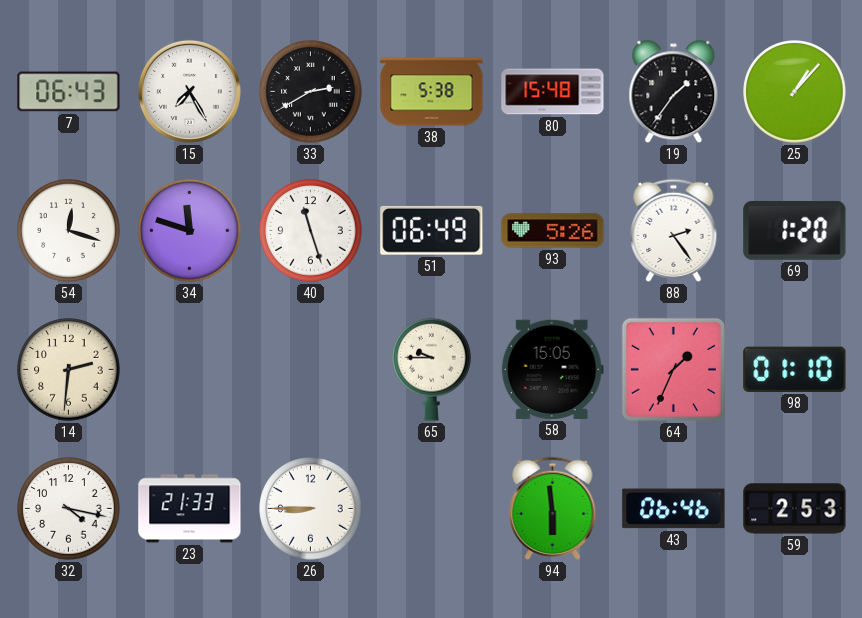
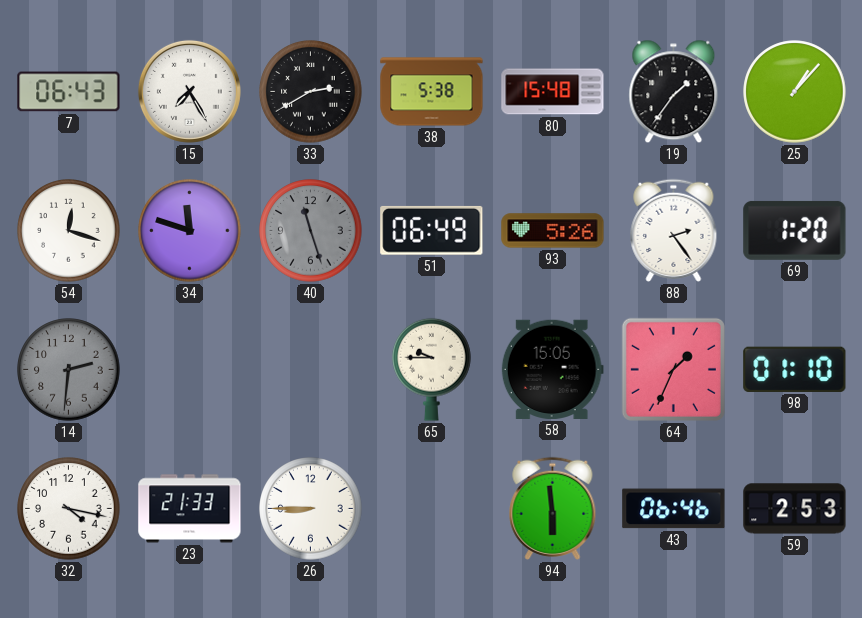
40 dial: white -> grey
14 dial: cream -> grey
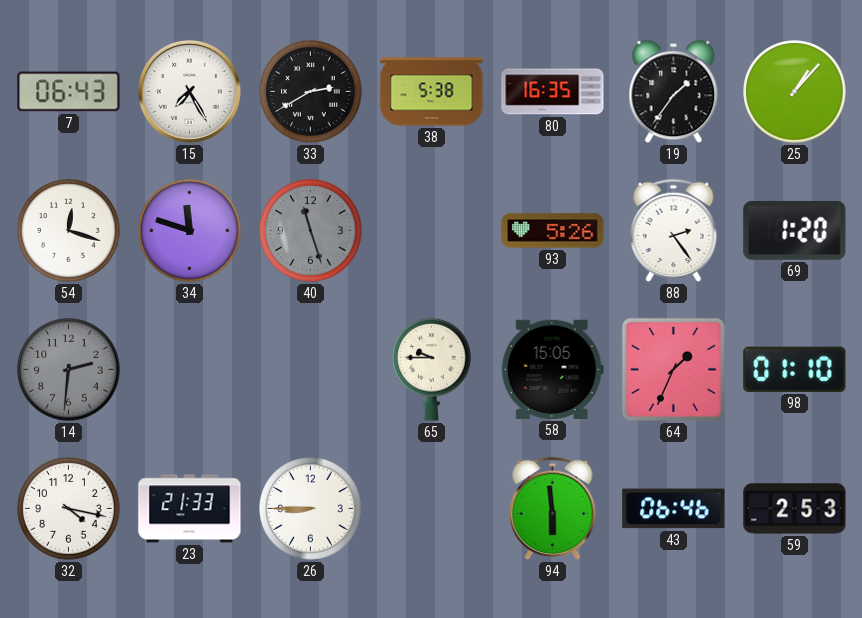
80: 15:48 -> 16:35
51: 06:49 -> none
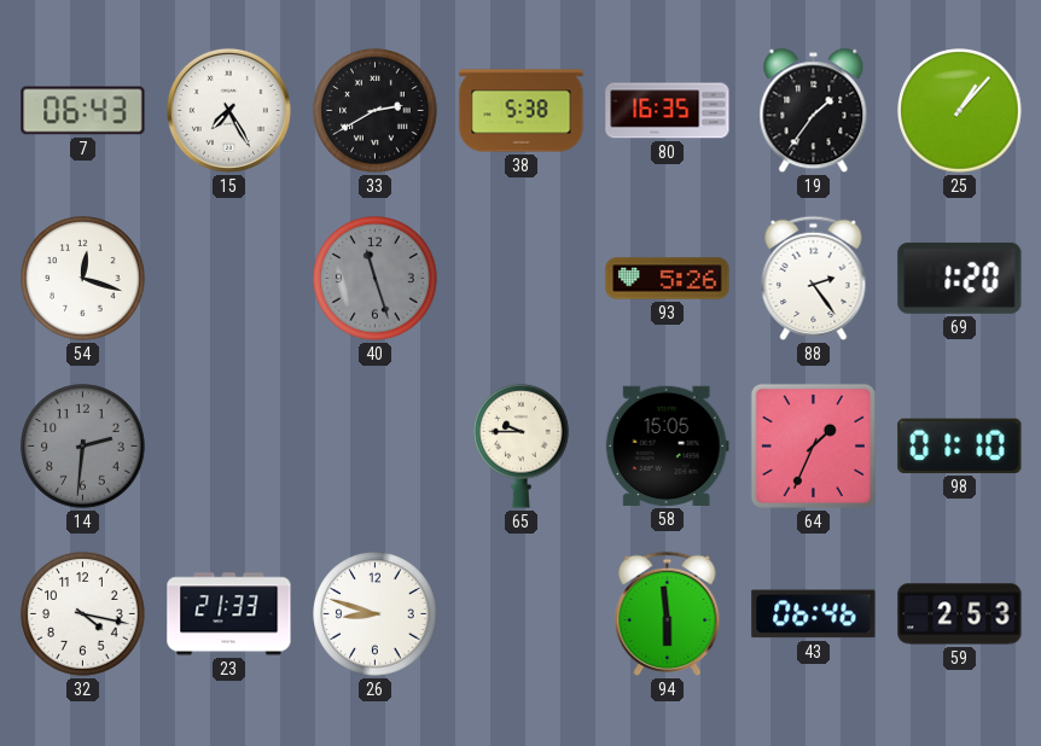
34: 11:48 -> none
26: 8:45 -> 8:48
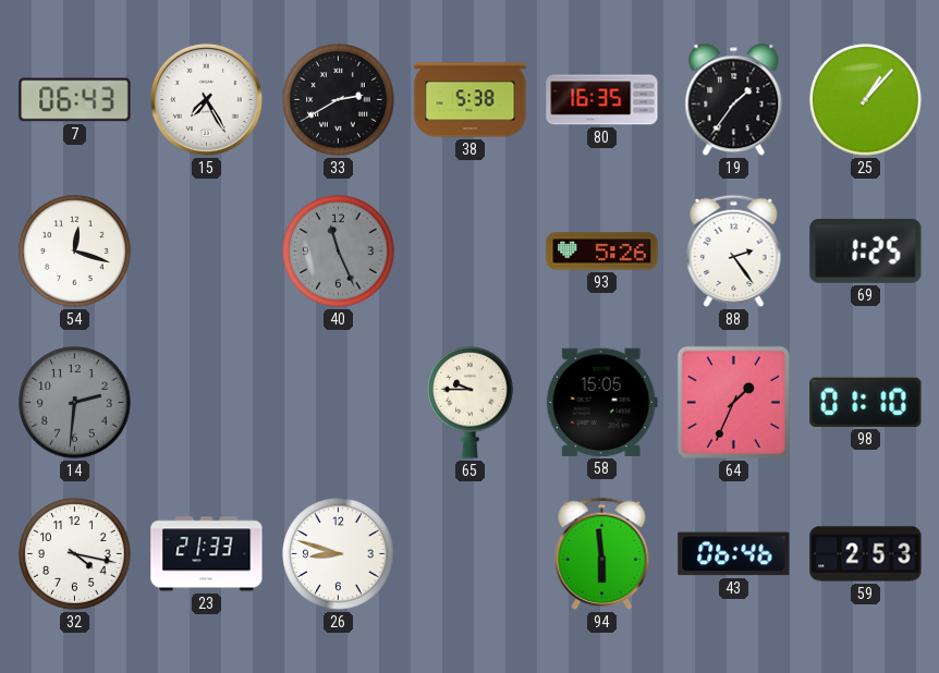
40: 11:27 -> 11:26
69: 1:20 -> 1:25
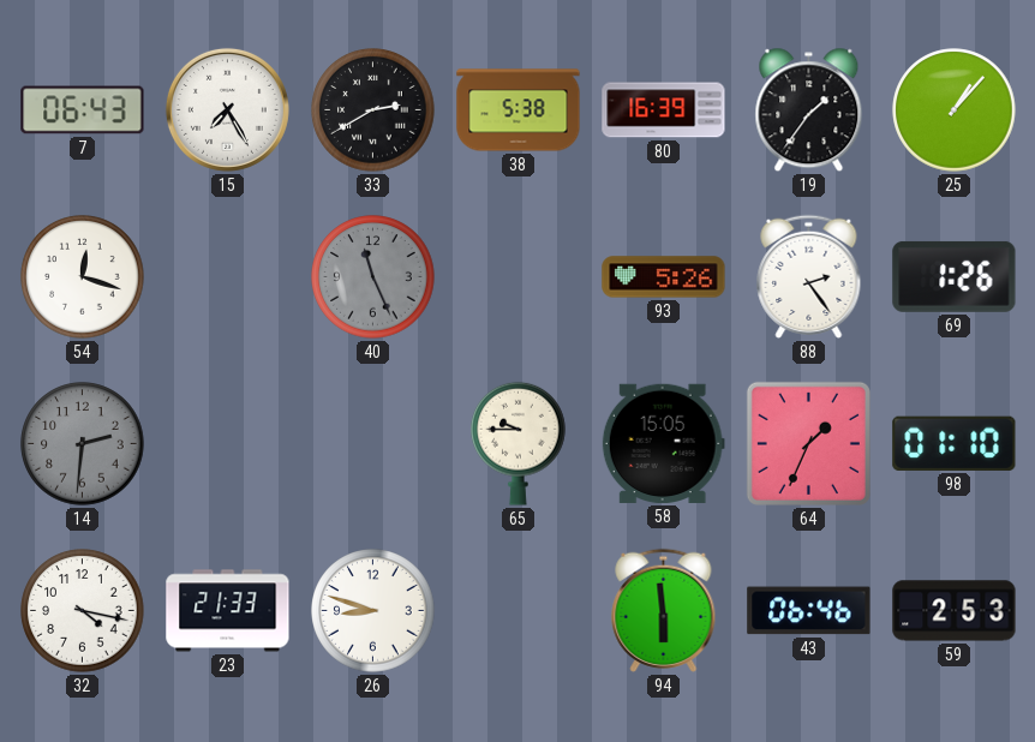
80: 16:35 -> 16:39
69: 1:25 -> 1:26
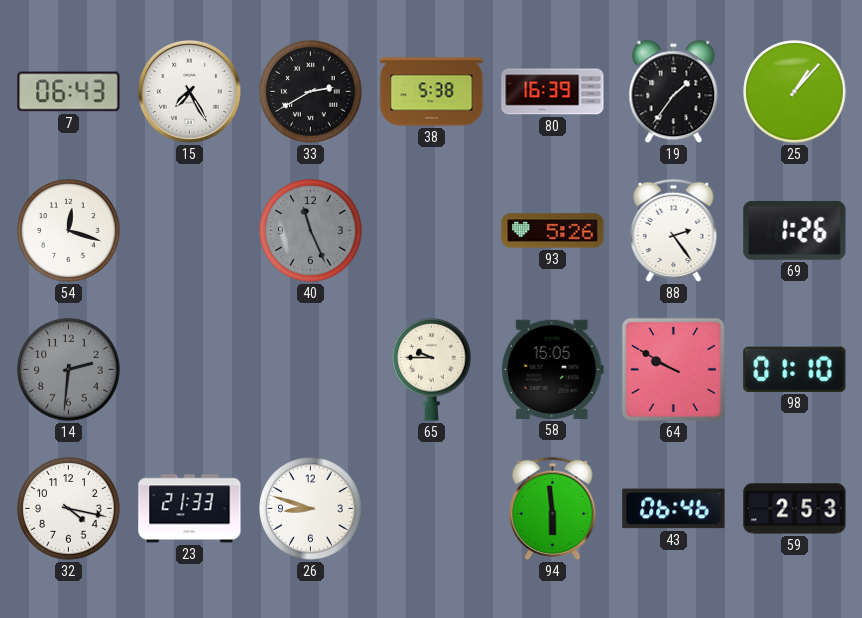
64: 1:34 -> 9:50
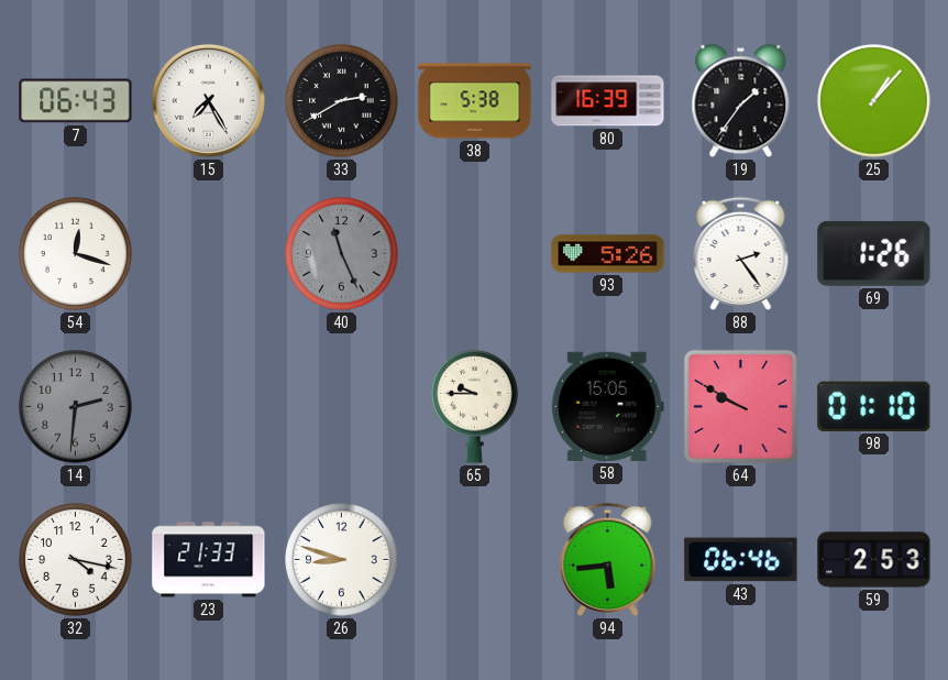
94: 5:59 -> 5:44
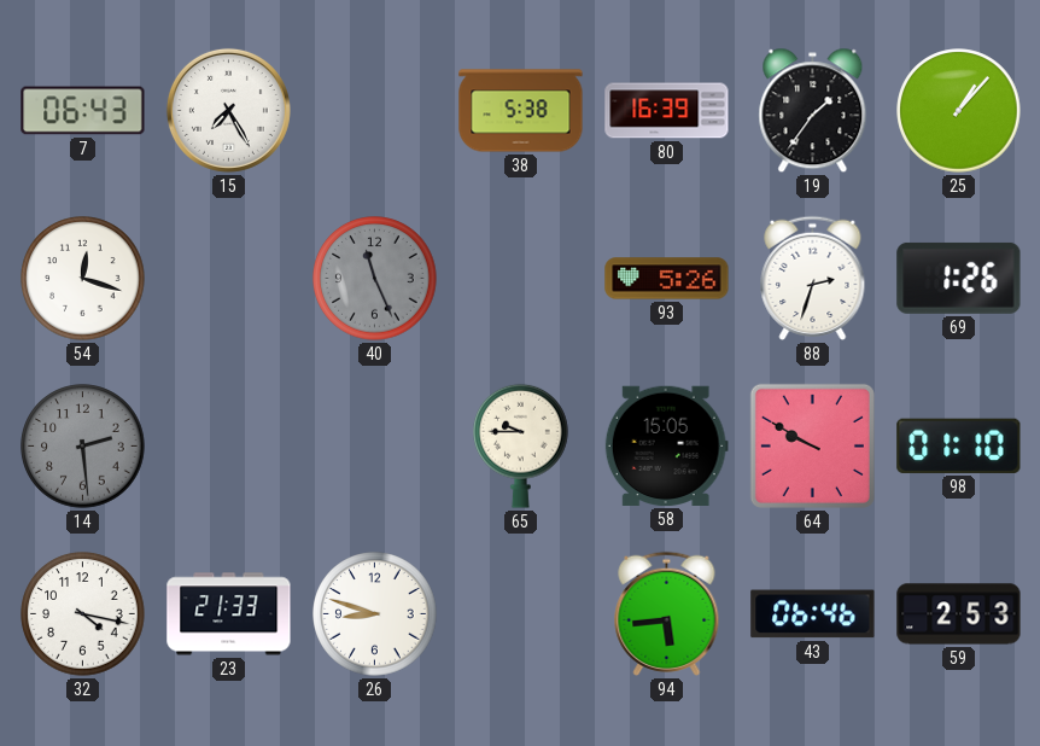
33: 2:40 -> none
88: 2:24 -> 2:33
14: 2:31 -> 2:29
